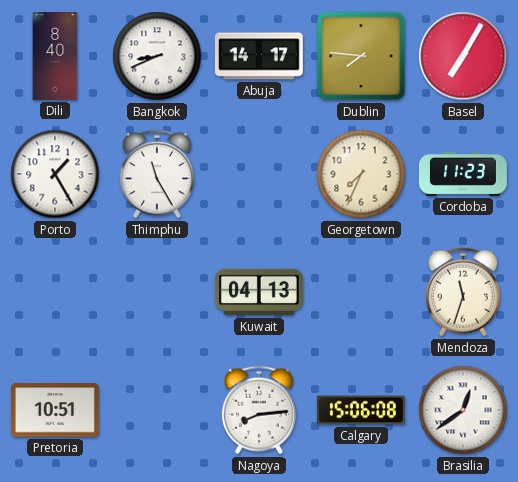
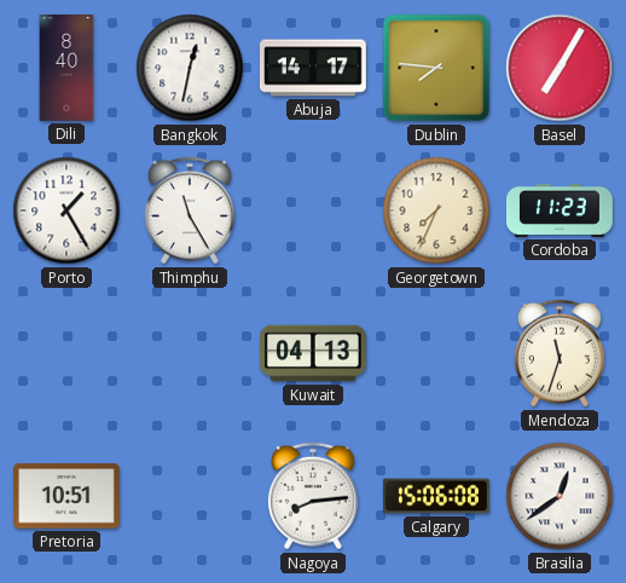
Bangkok: 8:41 -> 12:32
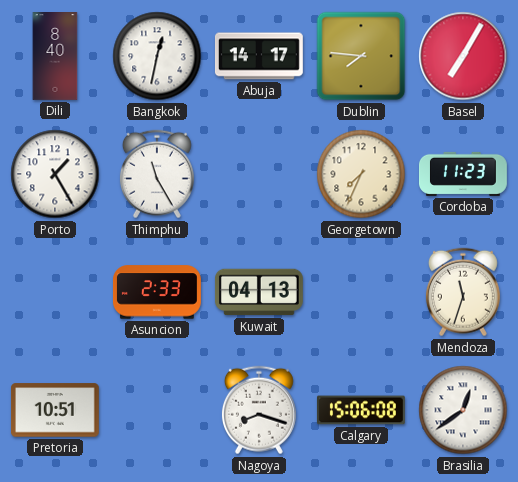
Asuncion: none -> 2:33
Nagoya: 8:14 -> 8:18
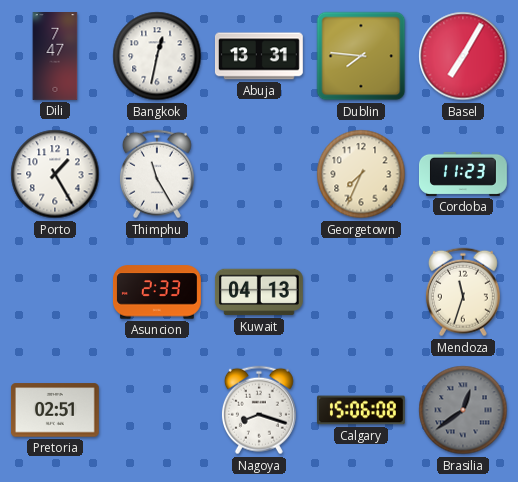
Dili: 8:40 -> 7:47
Abuja: 14:17 -> 13:31
Pretoria: 10:51 -> 02:51
Brasilia dial: white -> grey
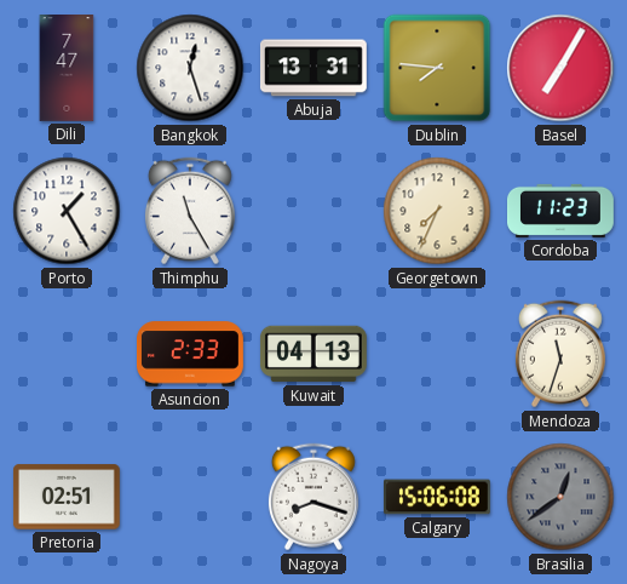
Bangkok: 12:32 -> 12:27
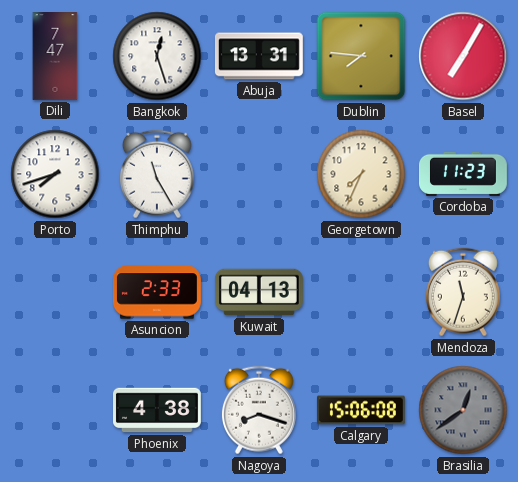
Porto: 1:25 -> 7:42
Pretoria: 02:51 -> none
Phoenix: none -> 4:38
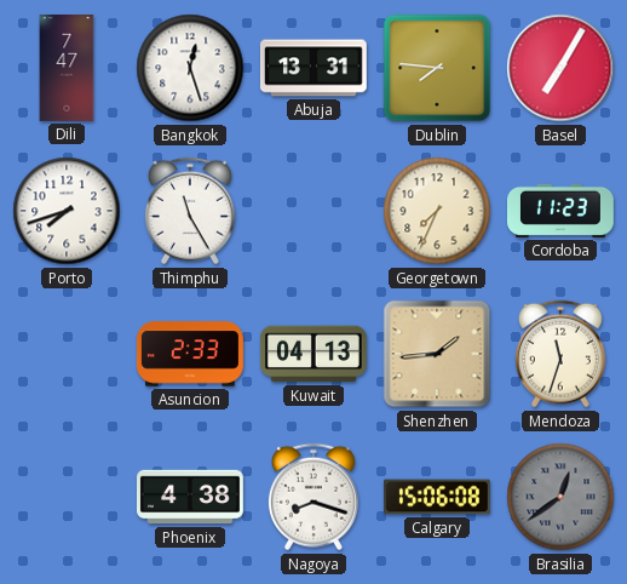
Shenzhen: none -> 1:44
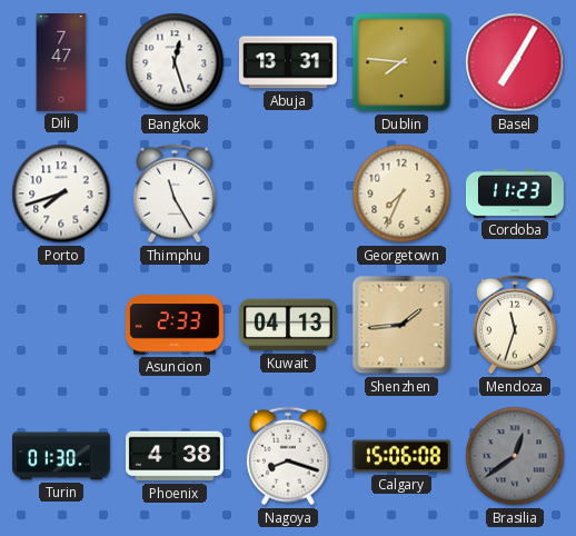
Turin: none -> 01:30
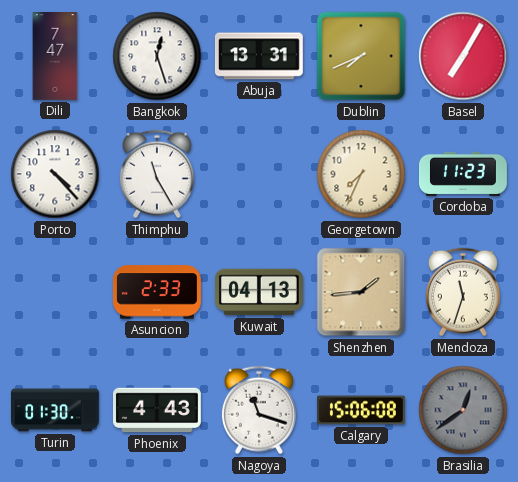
Dublin: 7:46 -> 7:41
Porto: 7:42 -> 4:23
Phoenix: 4:38 -> 4:43
Nagoya: 8:18 -> 11:18
